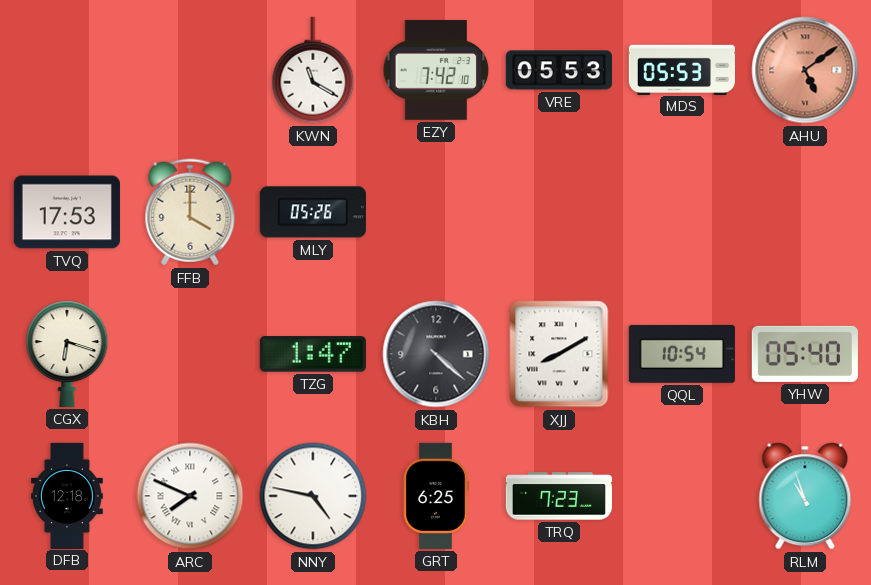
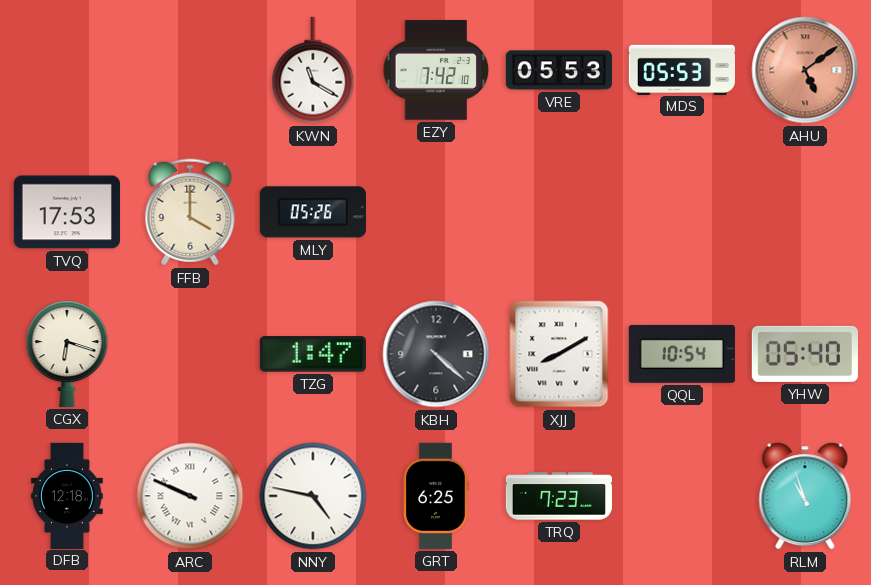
ARC: 7:49 -> 9:49
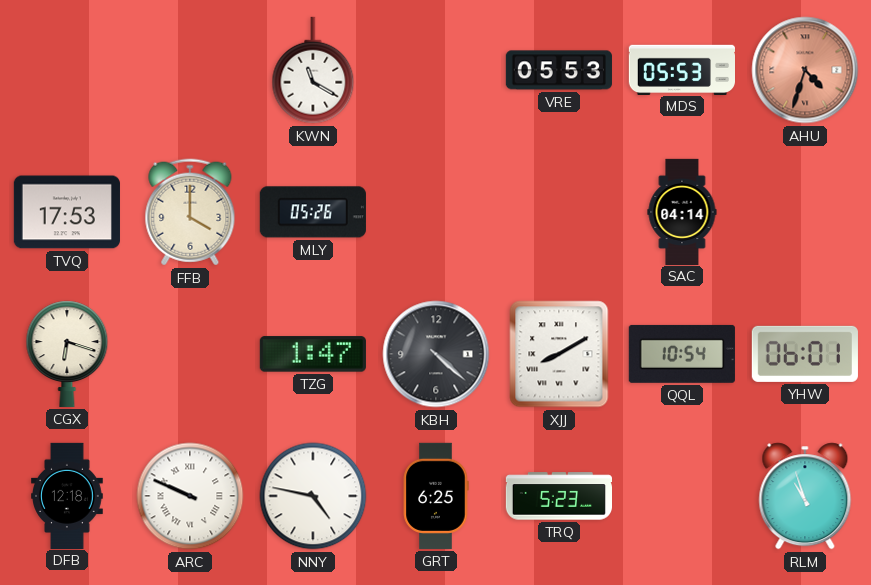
EZY: 7:42 -> none
AHU: 5:09 -> 4:33
SAC: none -> 04:14
YHW: 05:40 -> 06:01
TRQ: 7:23 -> 5:23
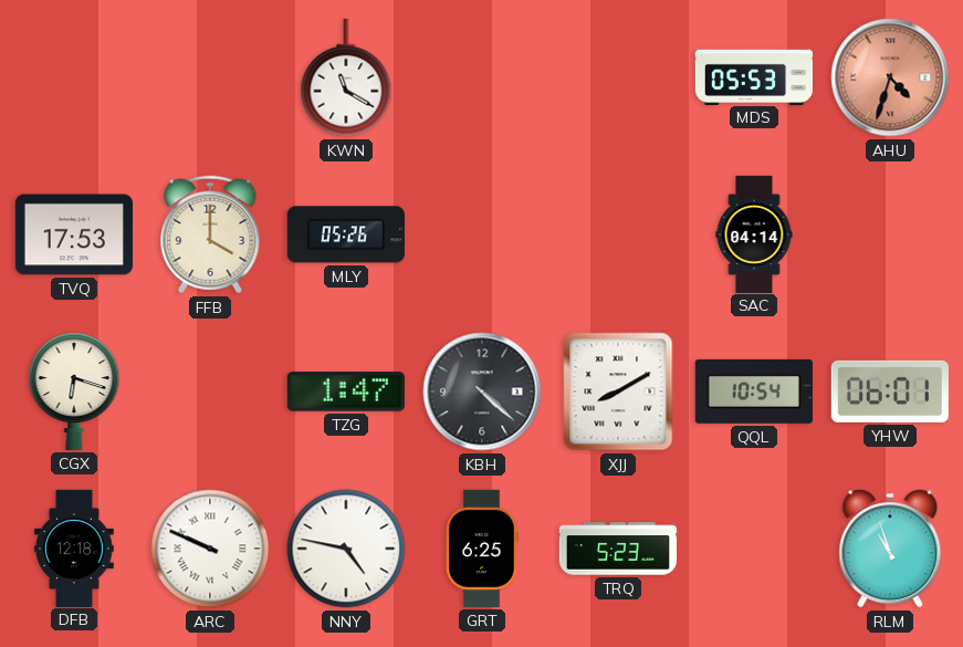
VRE: 05:53 -> none
